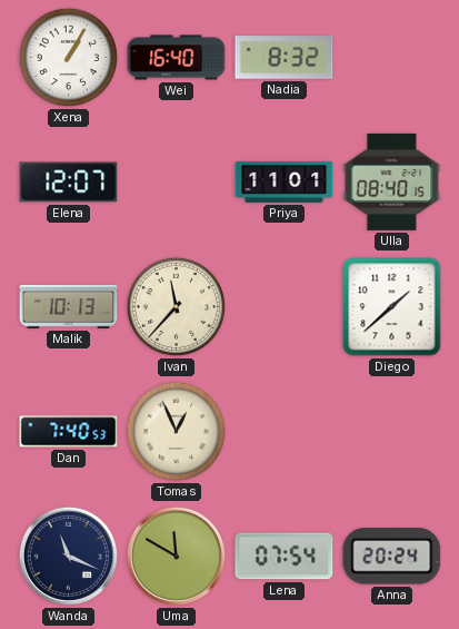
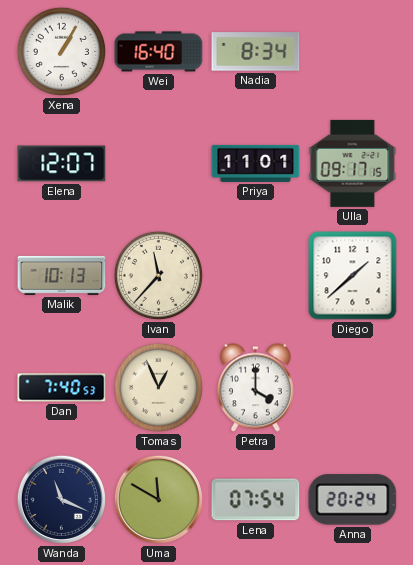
Nadia: 8:32 -> 8:34
Ulla: 08:40 -> 09:17
Petra: none -> 4:00
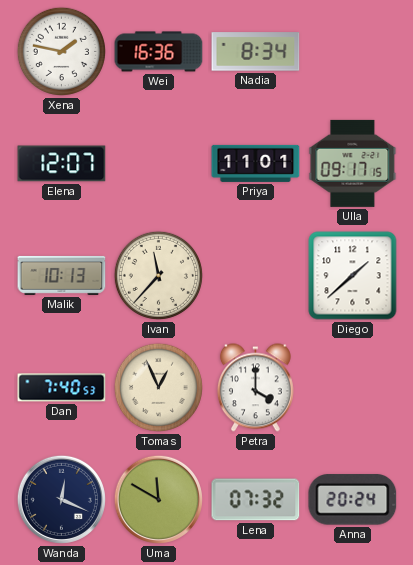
Xena: 1:05 -> 1:47
Wei: 16:40 -> 16:36
Wanda: 11:19 -> 12:19
Lena: 07:54 -> 07:32
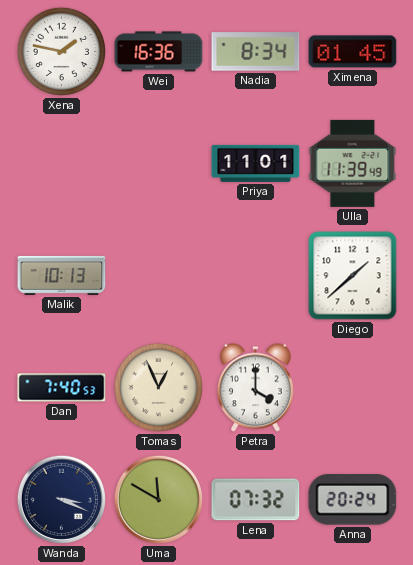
Ximena: none -> 01:45
Elena: 12:07 -> none
Ulla: 09:17 -> 11:39
Ivan: 11:37 -> none
Wanda: 12:19 -> 3:19
